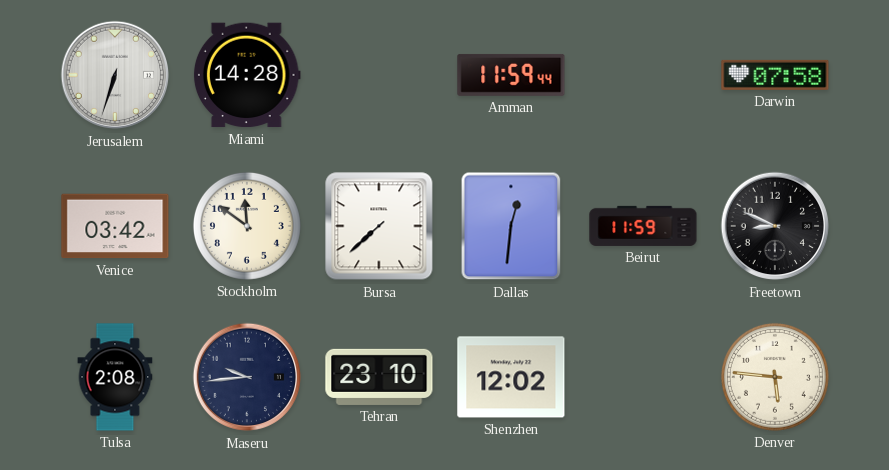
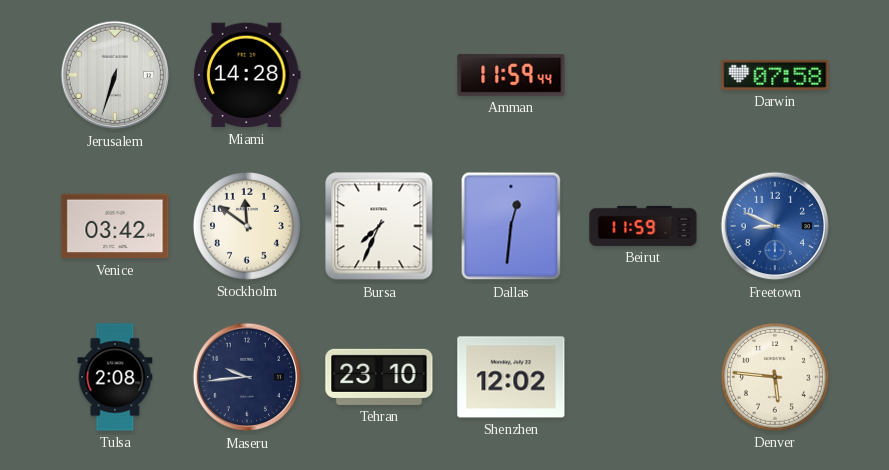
Bursa: 7:38 -> 7:34
Freetown dial: black -> blue
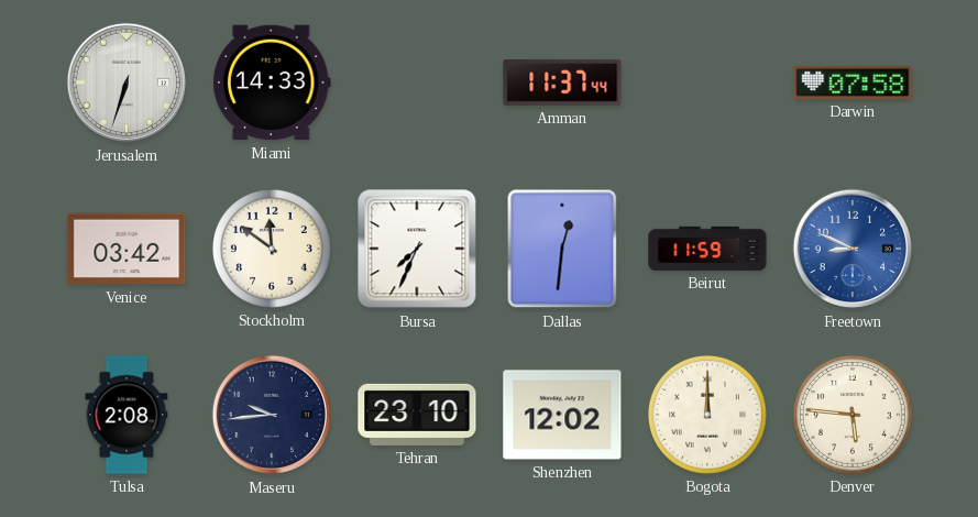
Miami: 14:28 -> 14:33
Amman: 11:59 -> 11:37
Bogota: none -> 12:00
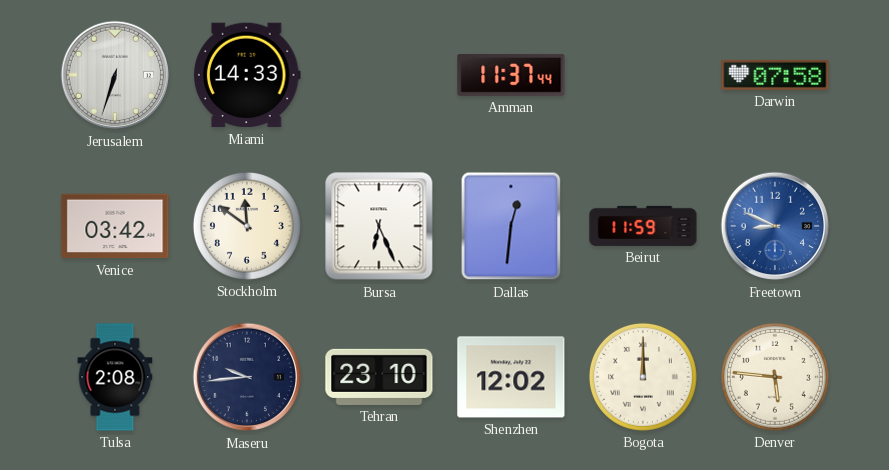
Bursa: 7:34 -> 6:26
